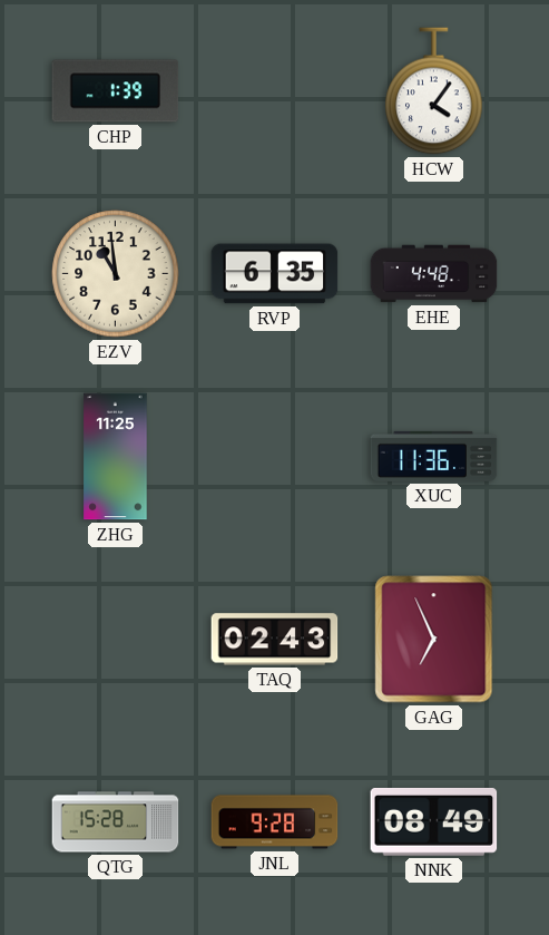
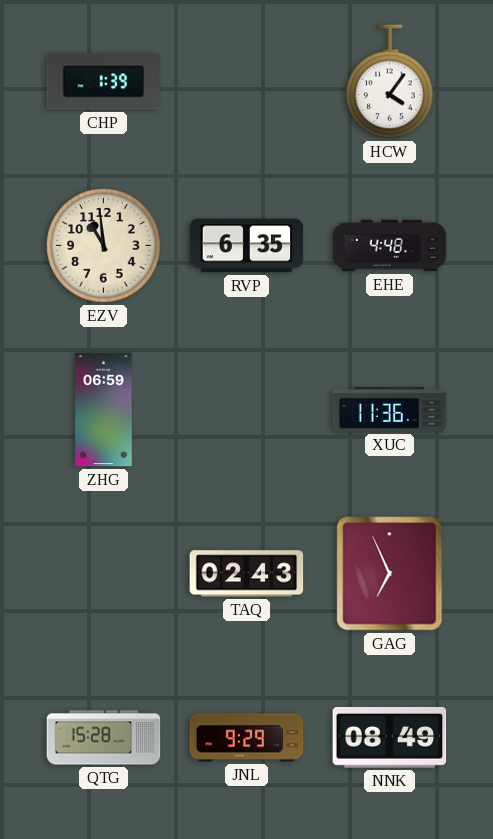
ZHG: 11:25 -> 06:59
JNL: 9:28 -> 9:29
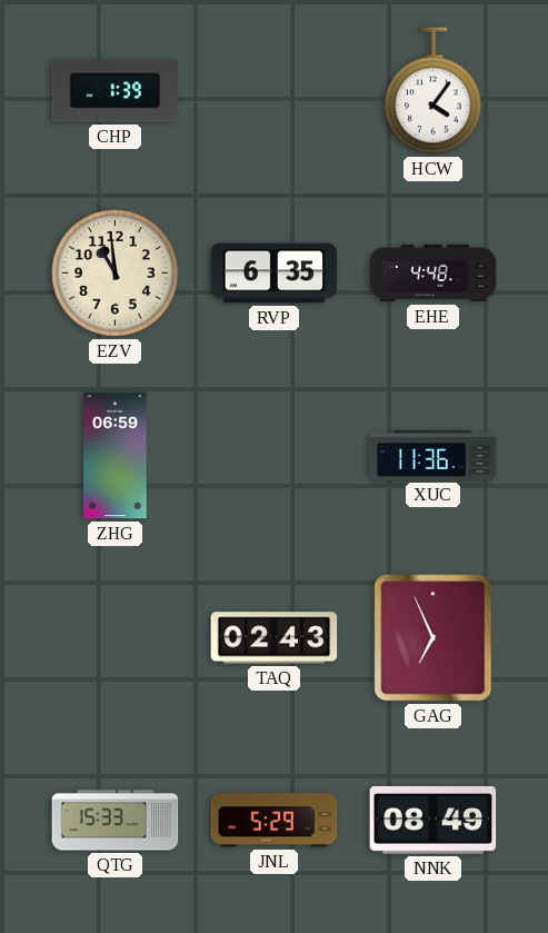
QTG: 15:28 -> 15:33
JNL: 9:29 -> 5:29
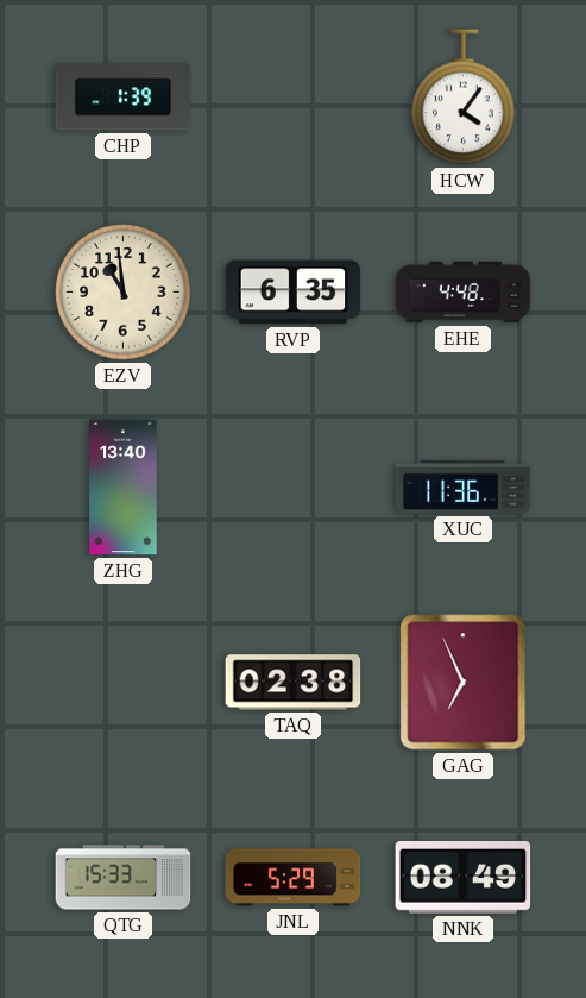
ZHG: 06:59 -> 13:40
TAQ: 02:43 -> 02:38
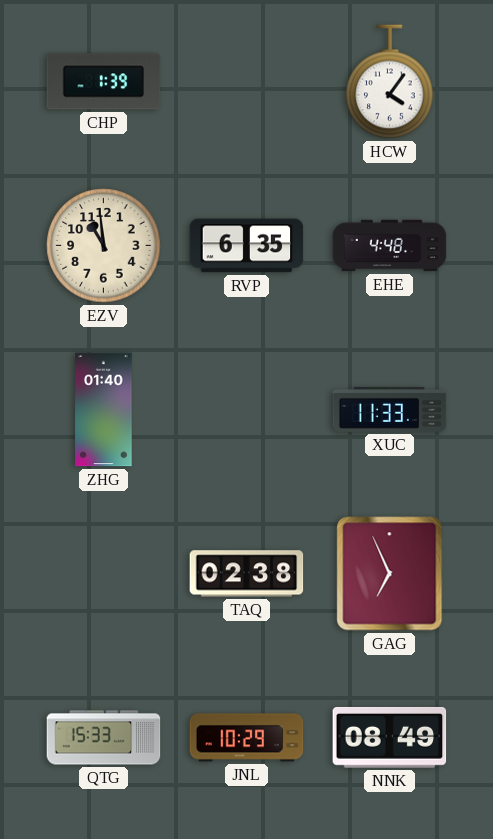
ZHG: 13:40 -> 01:40
XUC: 11:36 -> 11:33
JNL: 5:29 -> 10:29
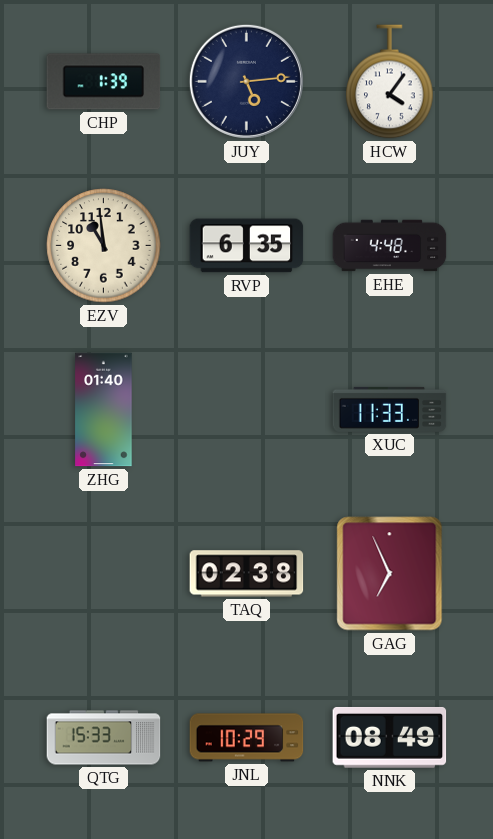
JUY: none -> 5:14
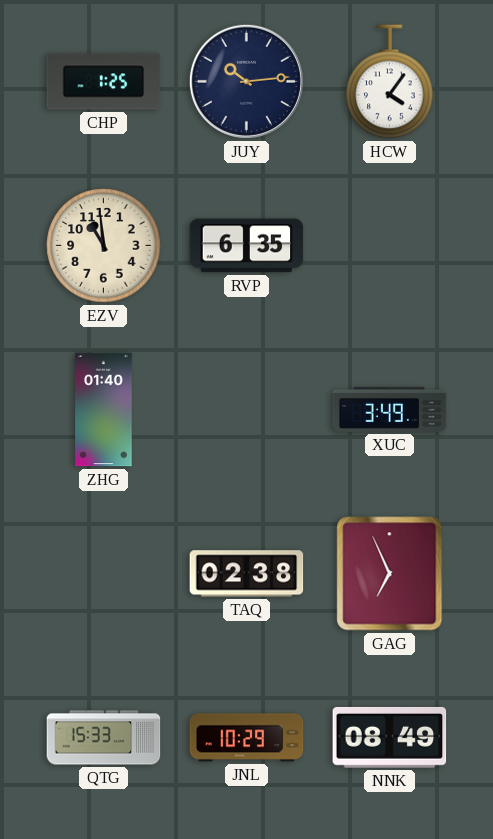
CHP: 1:39 -> 1:25
JUY: 5:14 -> 10:14
EHE: 4:48 -> none
XUC: 11:33 -> 3:49
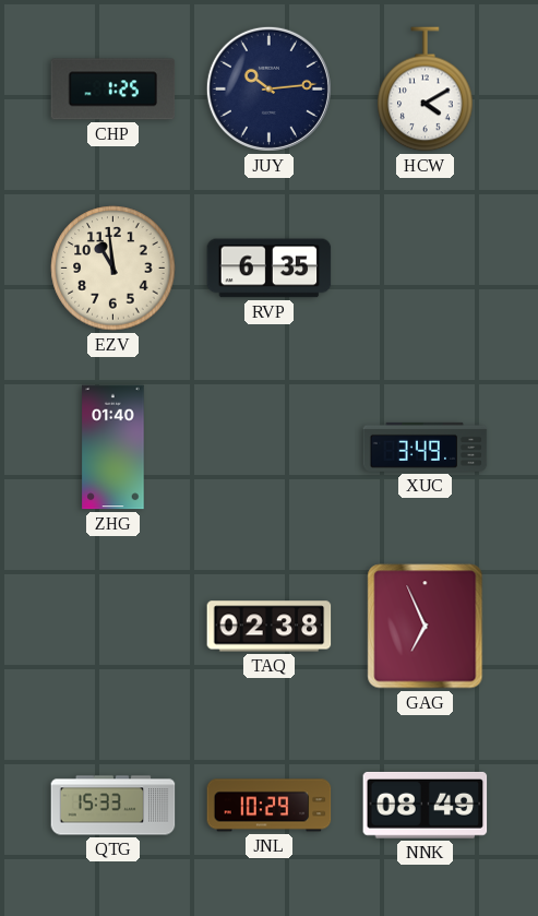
HCW: 4:06 -> 4:10
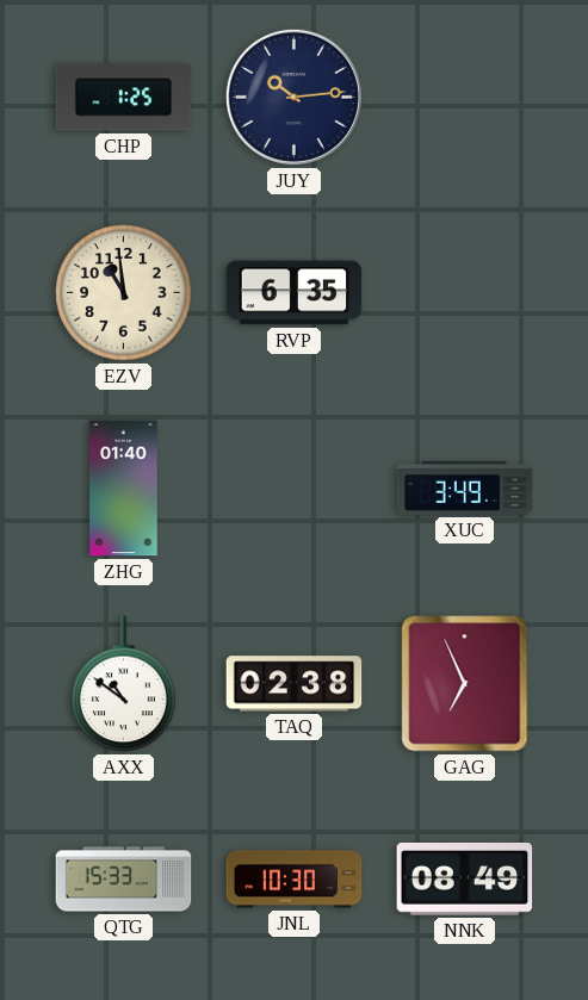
HCW: 4:10 -> none
AXX: none -> 10:51
JNL: 10:29 -> 10:30
